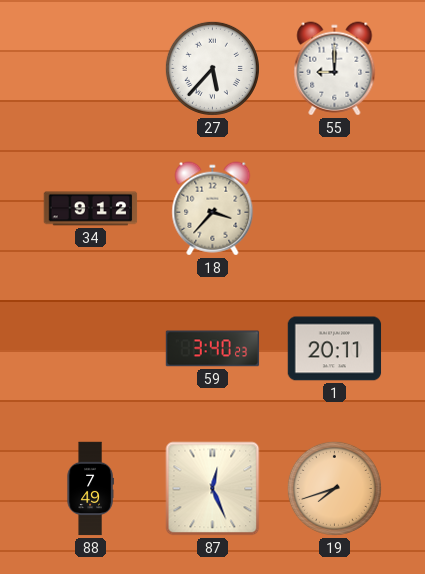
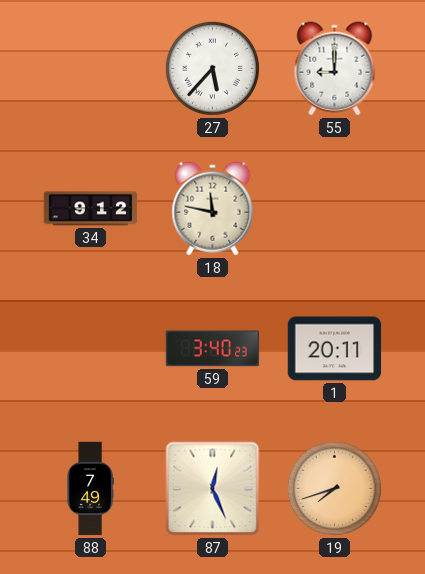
18: 3:37 -> 11:47
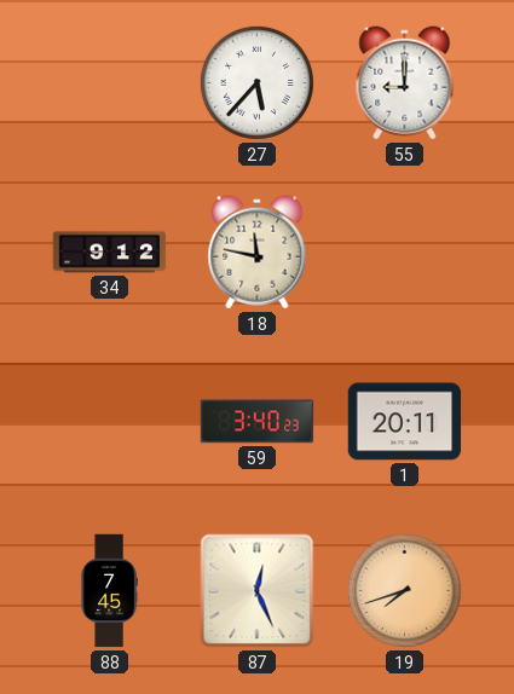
88: 7:49 -> 7:45
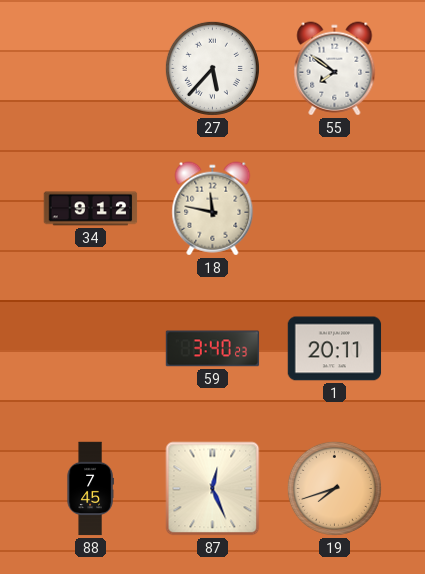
55: 9:00 -> 7:51
